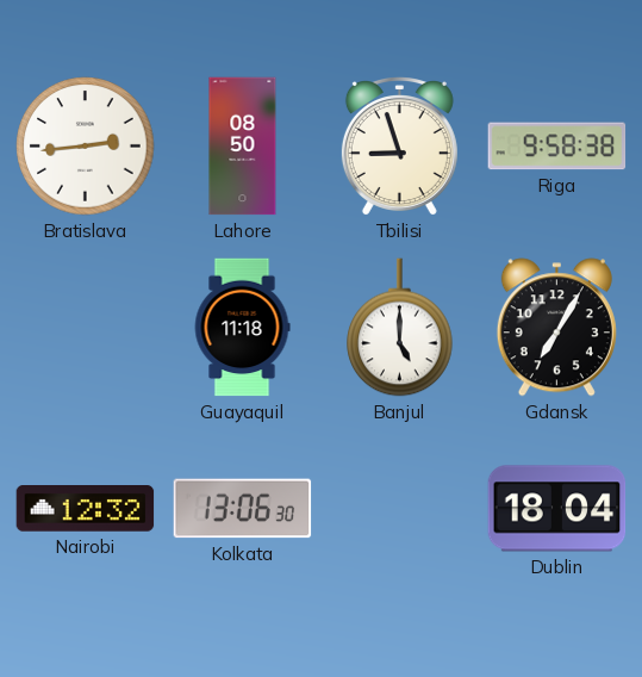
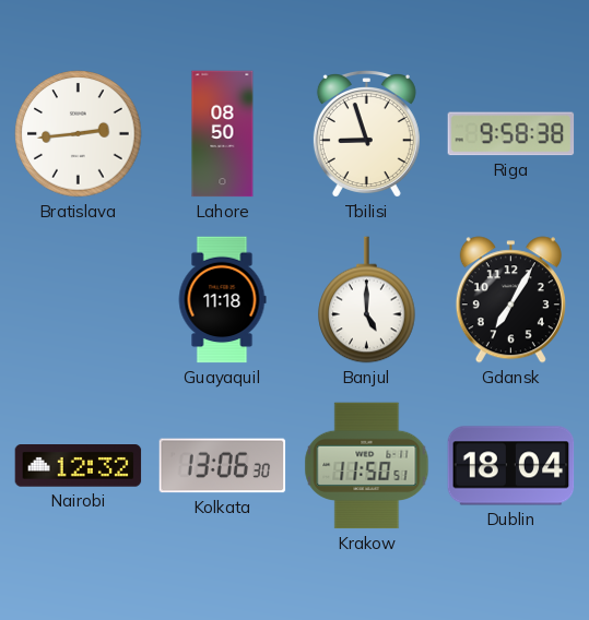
Krakow: none -> 11:50
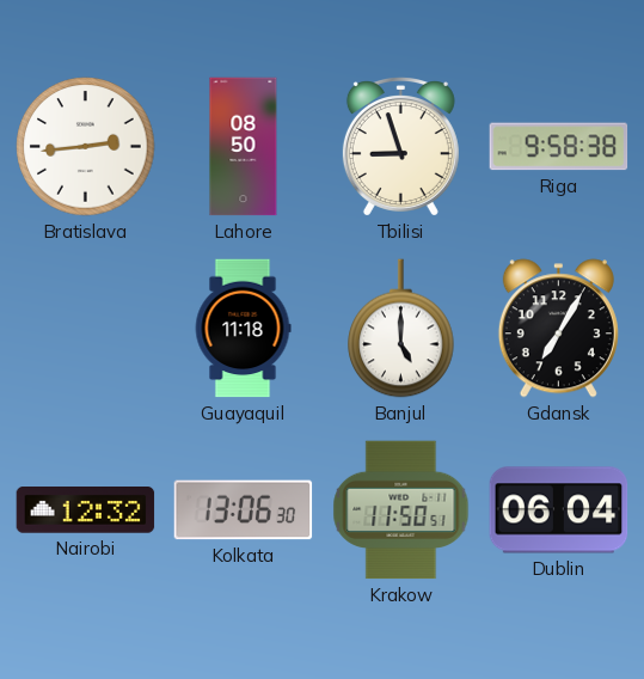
Dublin: 18:04 -> 06:04
